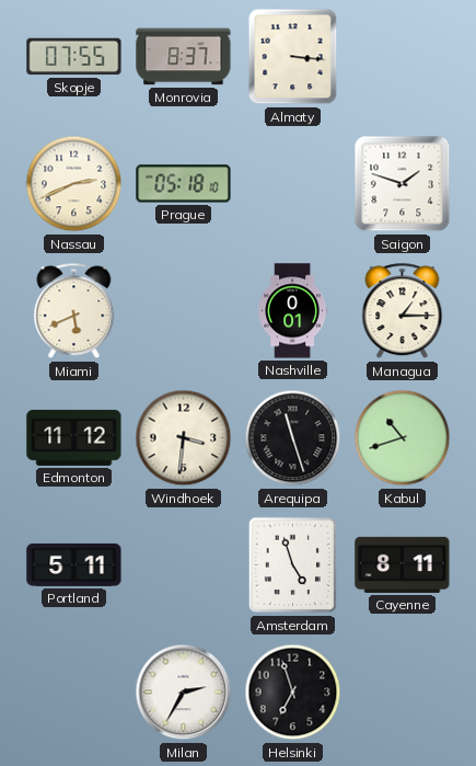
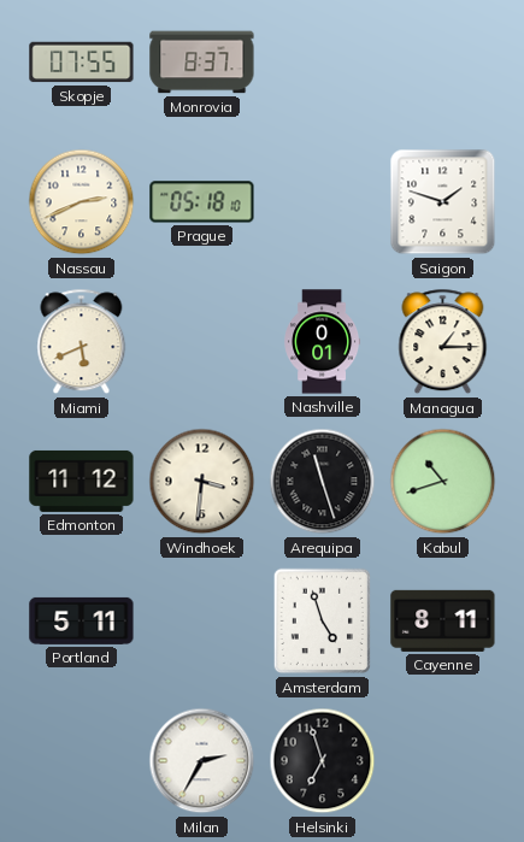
Almaty: 3:16 -> none
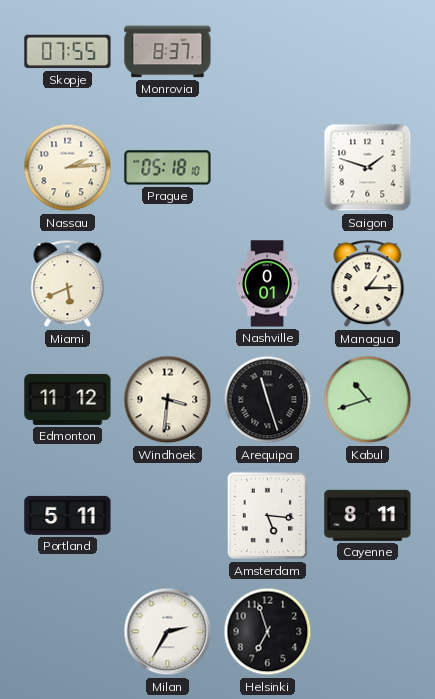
Nassau: 2:41 -> 2:14
Amsterdam: 4:57 -> 5:16
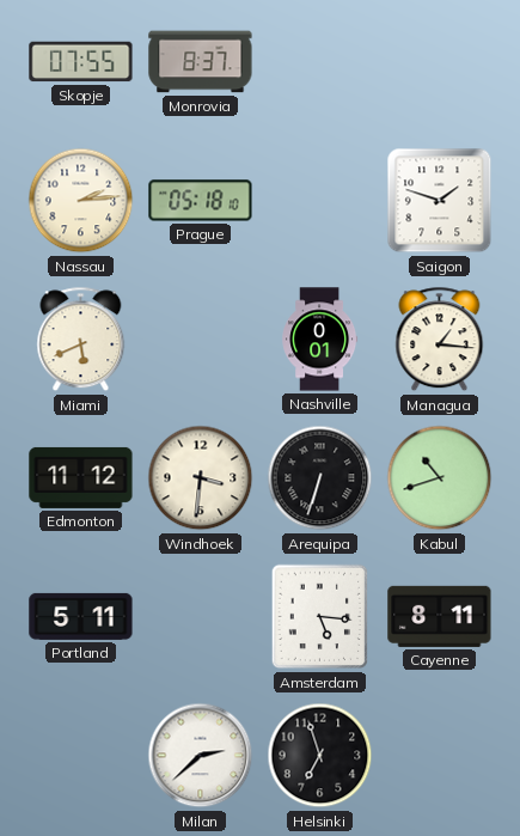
Managua: 1:15 -> 1:16
Arequipa: 11:27 -> 6:33
Milan: 2:35 -> 2:38
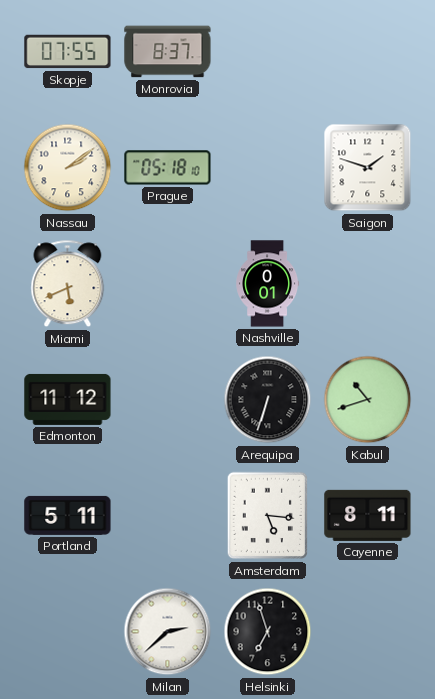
Nassau: 2:14 -> 2:09
Managua: 1:16 -> none
Windhoek: 3:31 -> none
